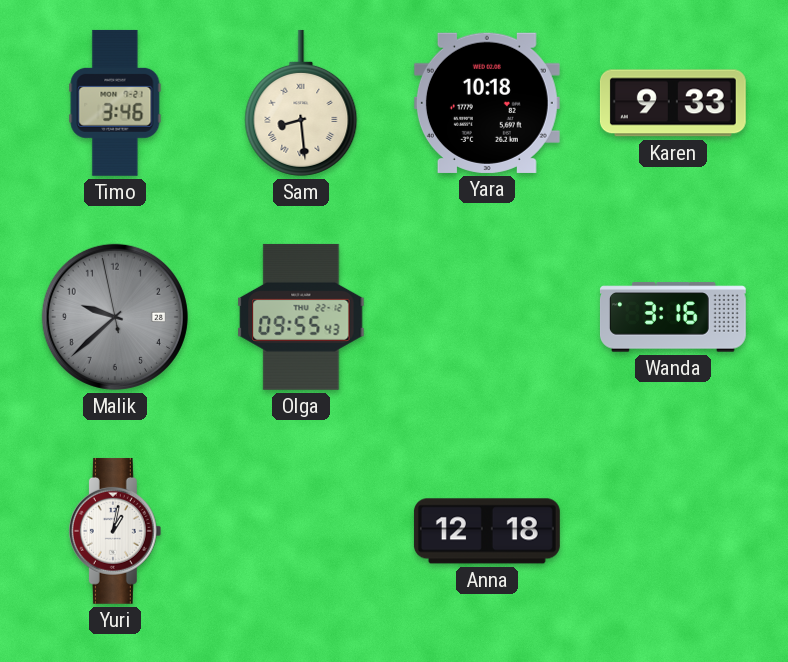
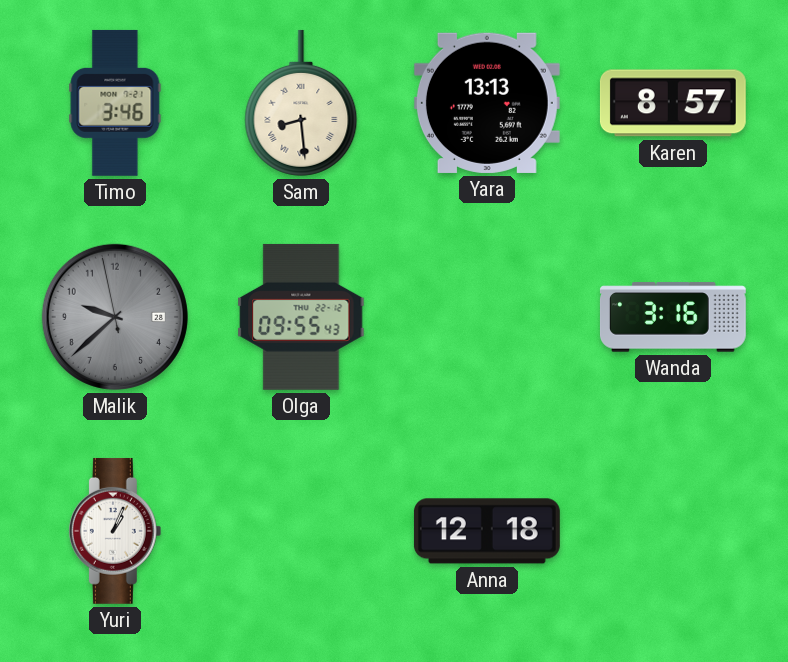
Yara: 10:18 -> 13:13
Karen: 9:33 -> 8:57
Yuri: 1:02 -> 1:04
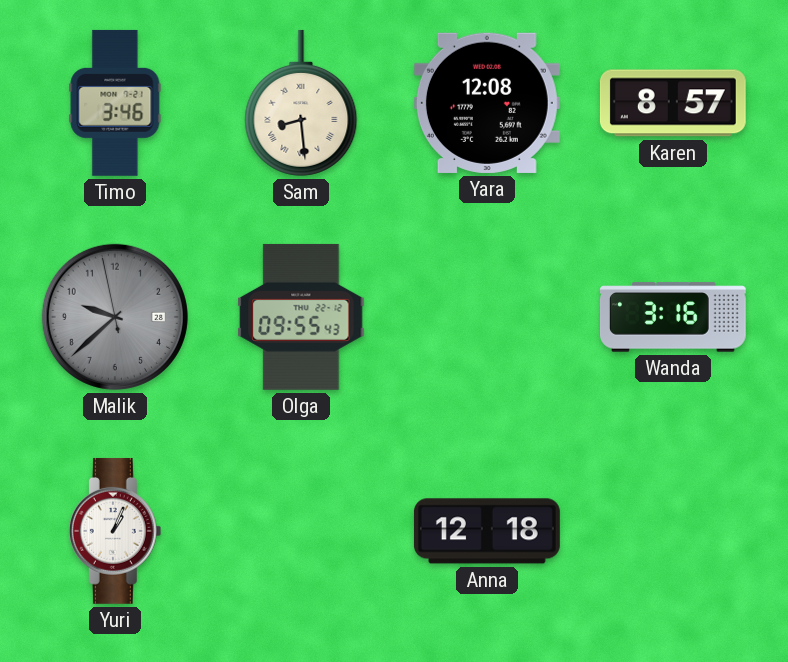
Yara: 13:13 -> 12:08
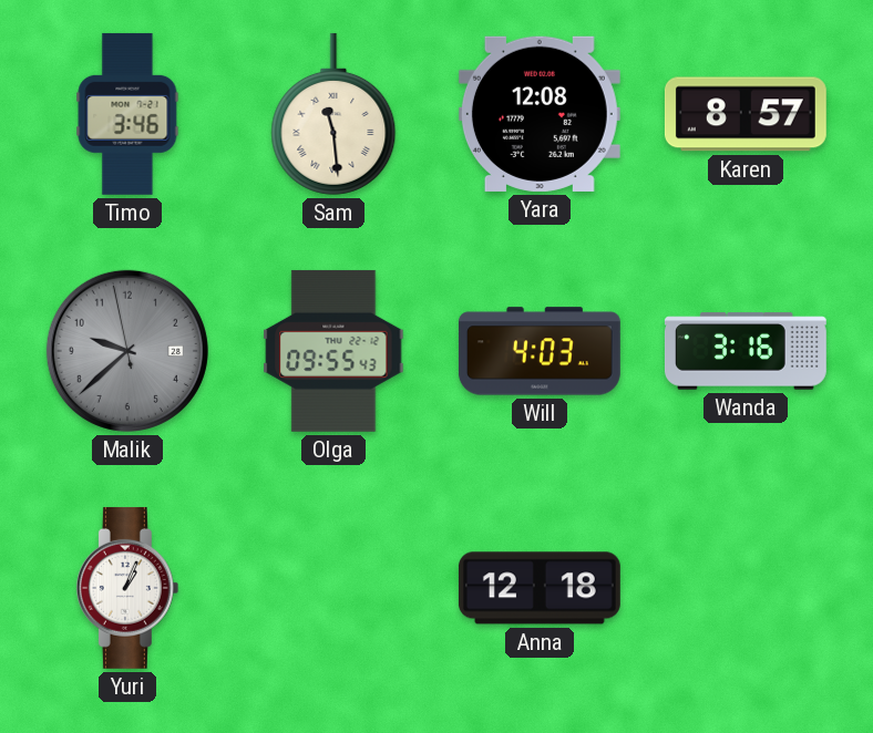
Sam: 8:29 -> 11:29
Will: none -> 4:03
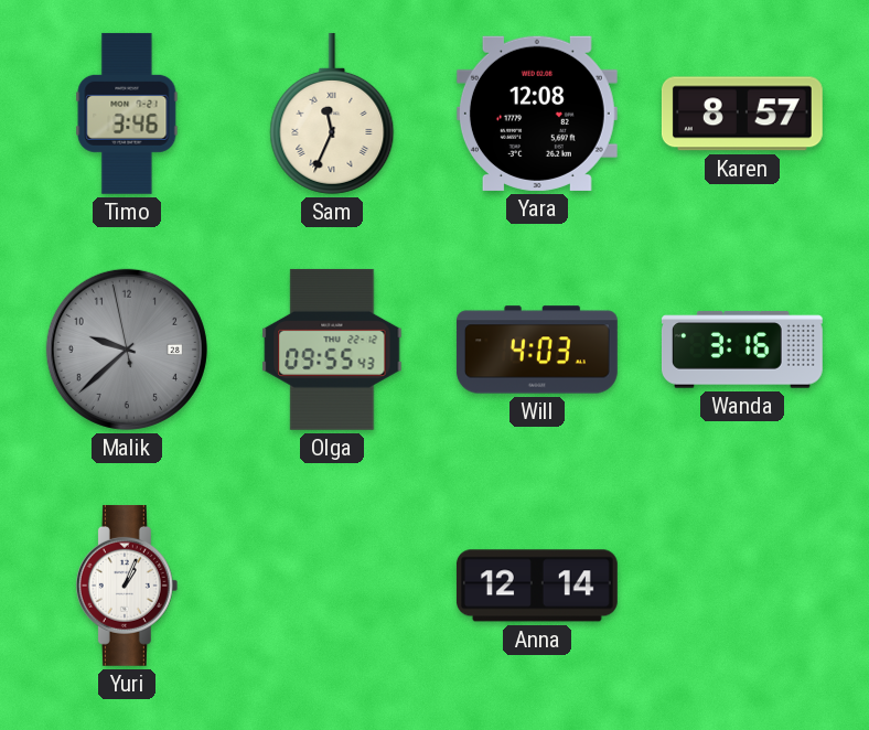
Sam: 11:29 -> 11:34
Anna: 12:18 -> 12:14
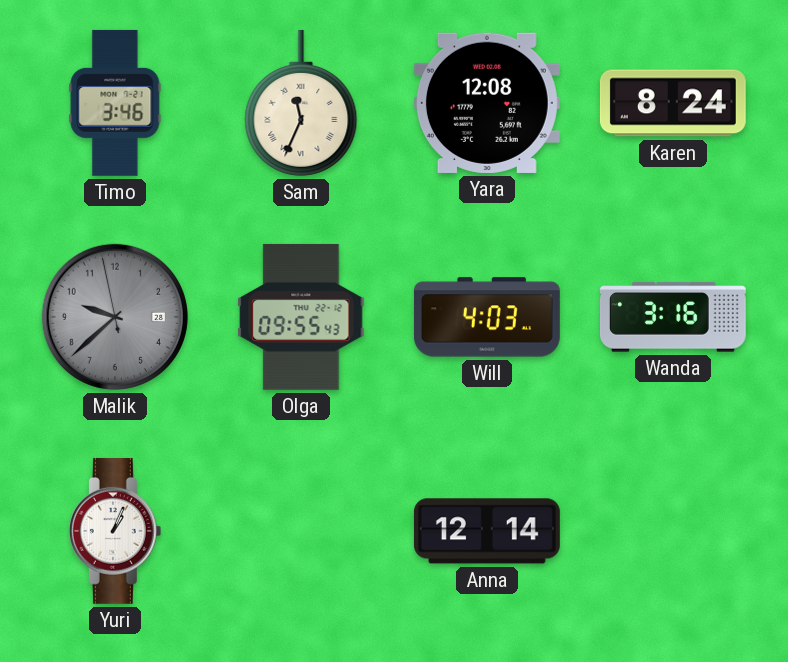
Karen: 8:57 -> 8:24
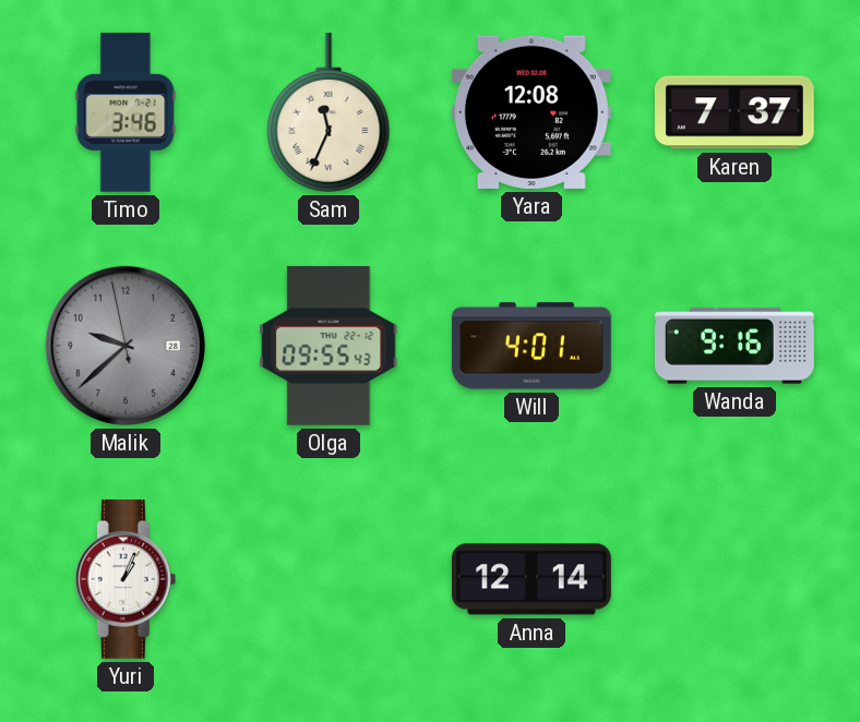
Karen: 8:24 -> 7:37
Will: 4:03 -> 4:01
Wanda: 3:16 -> 9:16
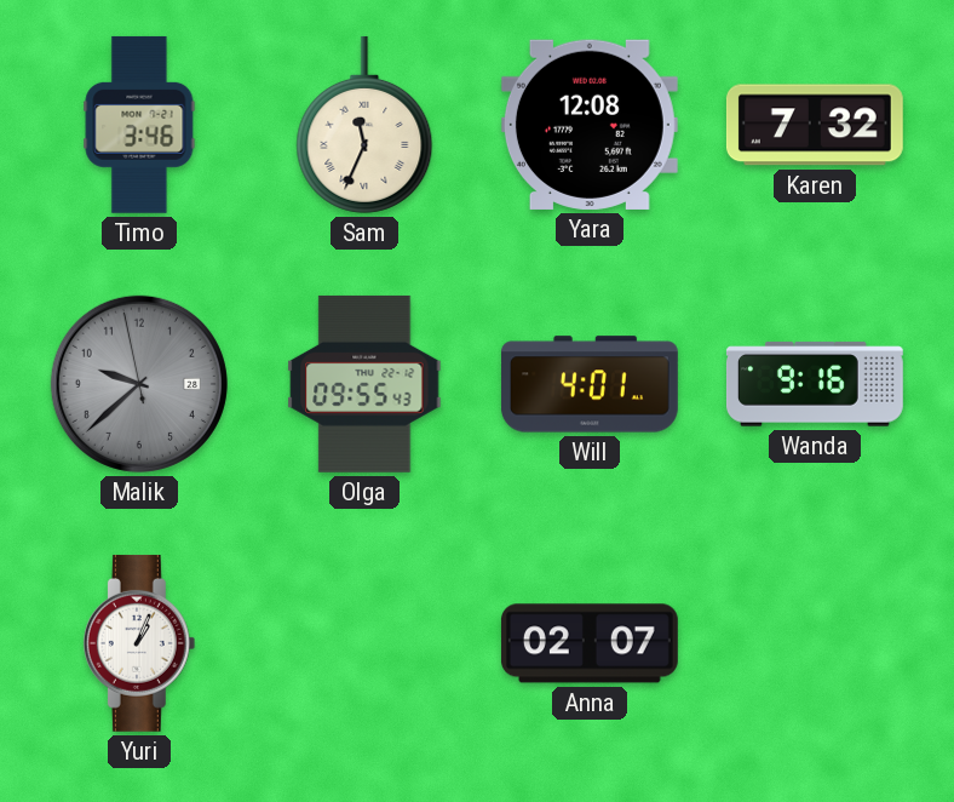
Karen: 7:37 -> 7:32
Anna: 12:14 -> 02:07
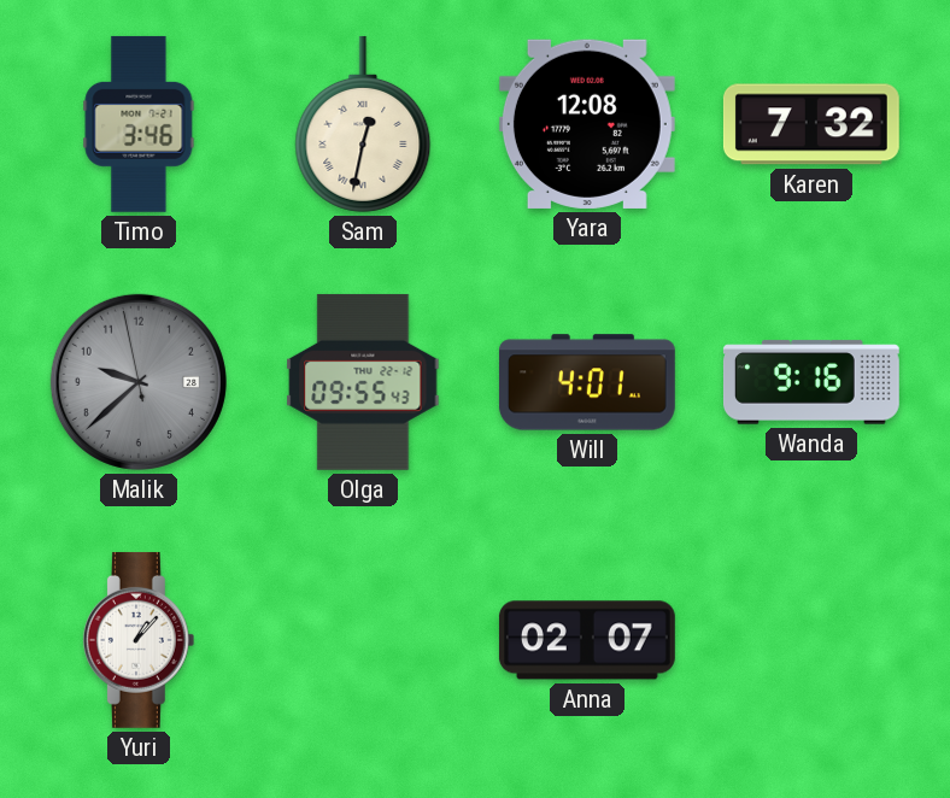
Sam: 11:34 -> 12:32
Yuri: 1:04 -> 1:07
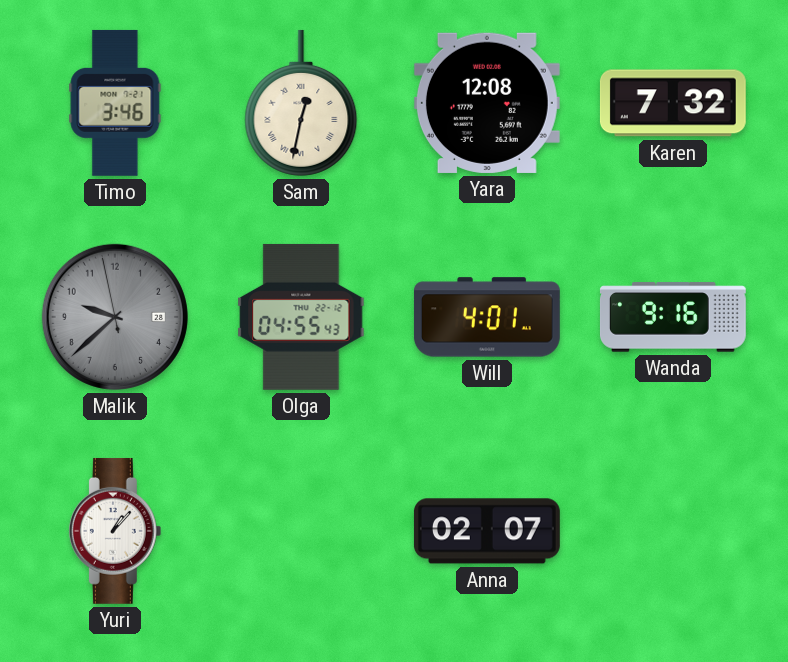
Olga: 09:55 -> 04:55
